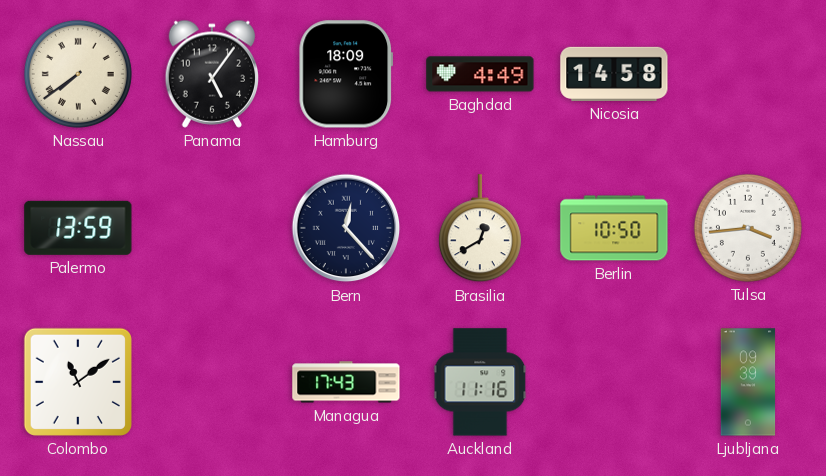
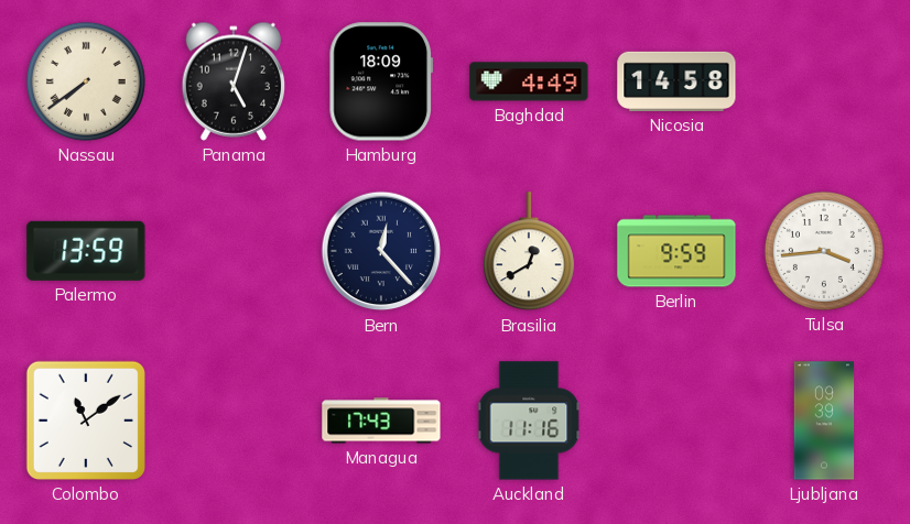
Panama: 5:06 -> 5:03
Berlin: 10:50 -> 9:59
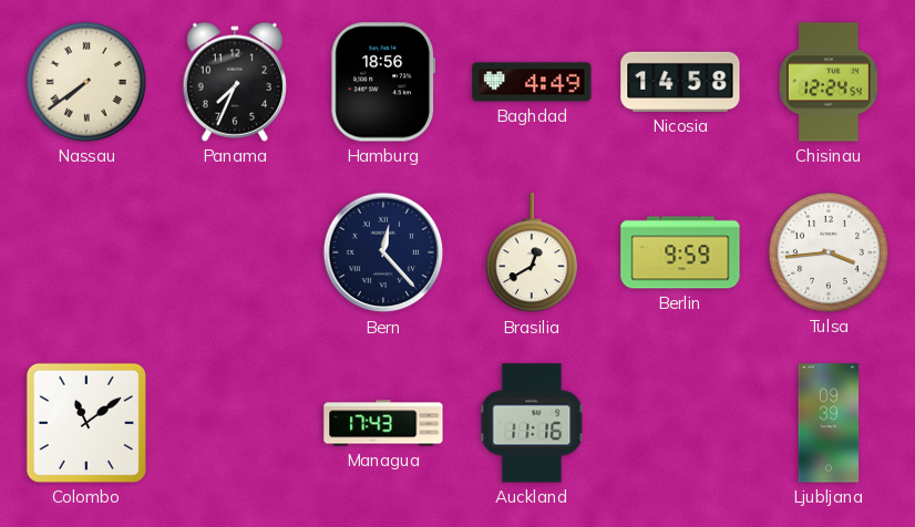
Panama: 5:03 -> 7:34
Hamburg: 18:09 -> 18:56
Chisinau: none -> 12:24
Palermo: 13:59 -> none
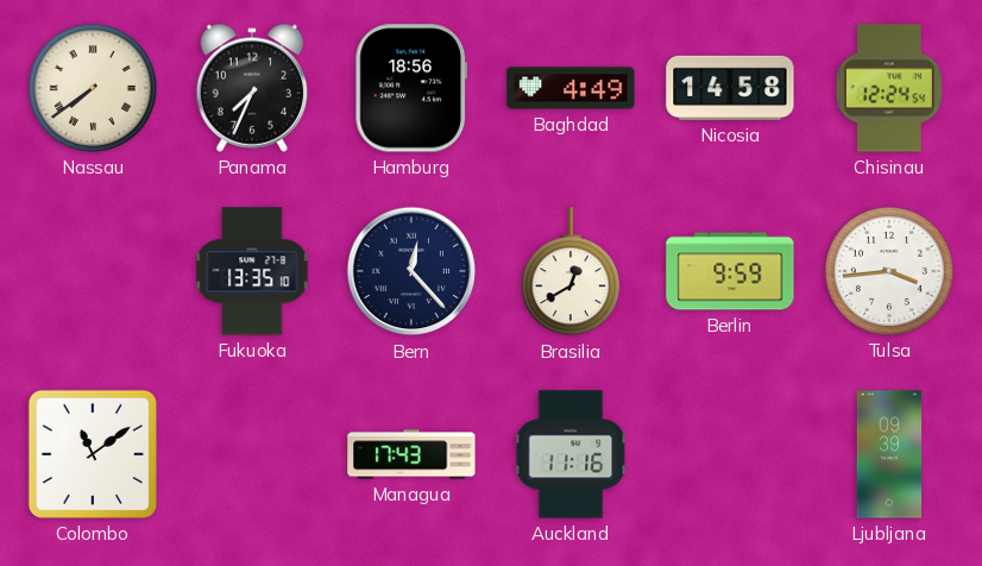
Fukuoka: none -> 13:35
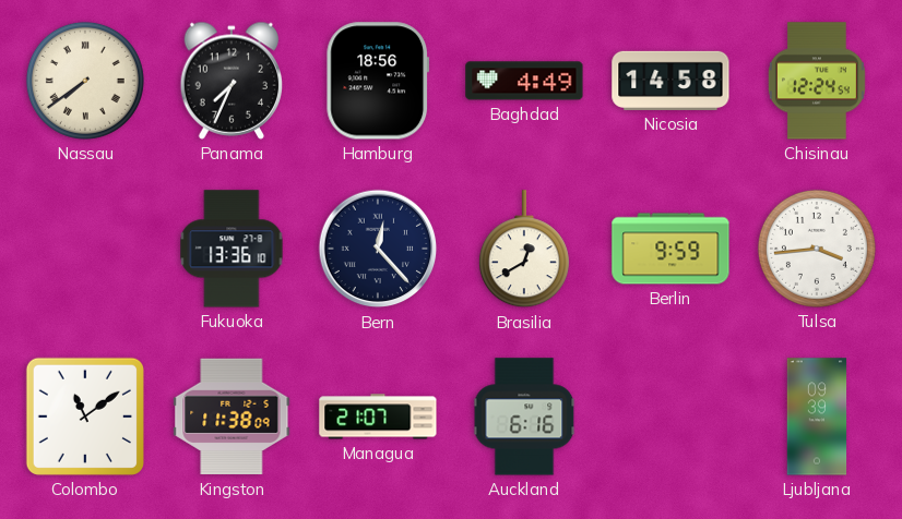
Fukuoka: 13:35 -> 13:36
Kingston: none -> 11:38
Managua: 17:43 -> 21:07
Auckland: 11:16 -> 6:16
